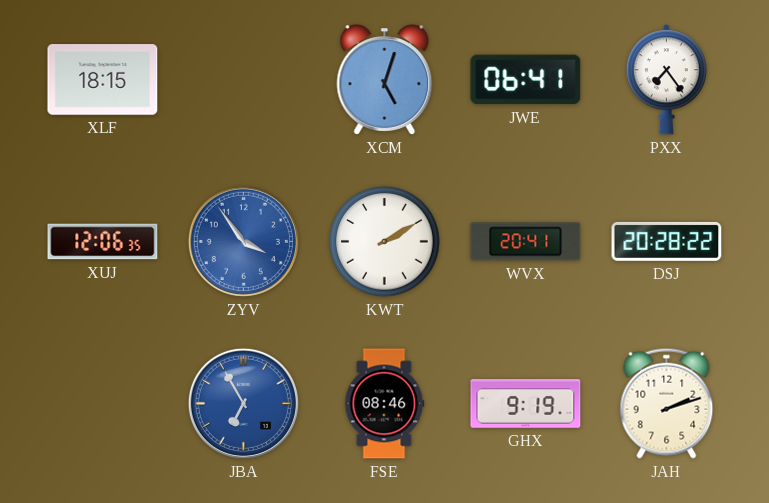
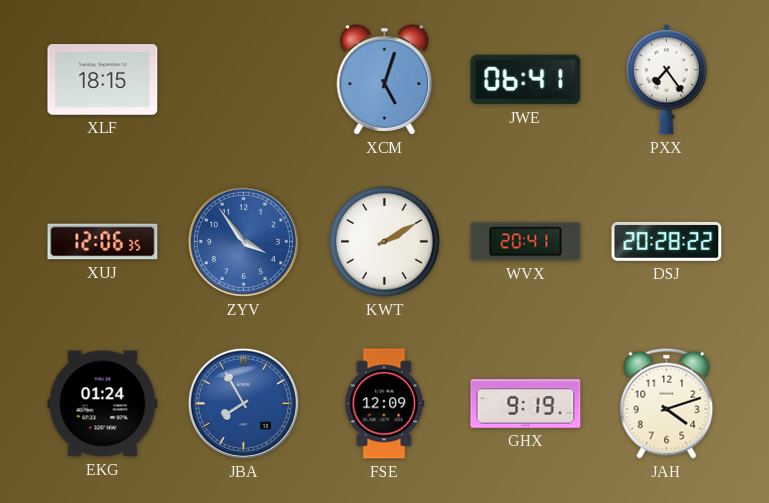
EKG: none -> 01:24
JBA: 6:55 -> 7:55
FSE: 08:46 -> 12:09
JAH: 2:12 -> 4:12
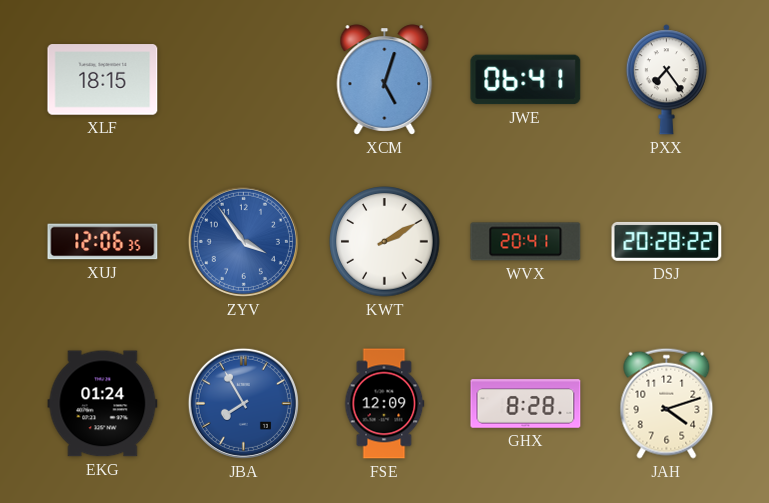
GHX: 9:19 -> 8:28
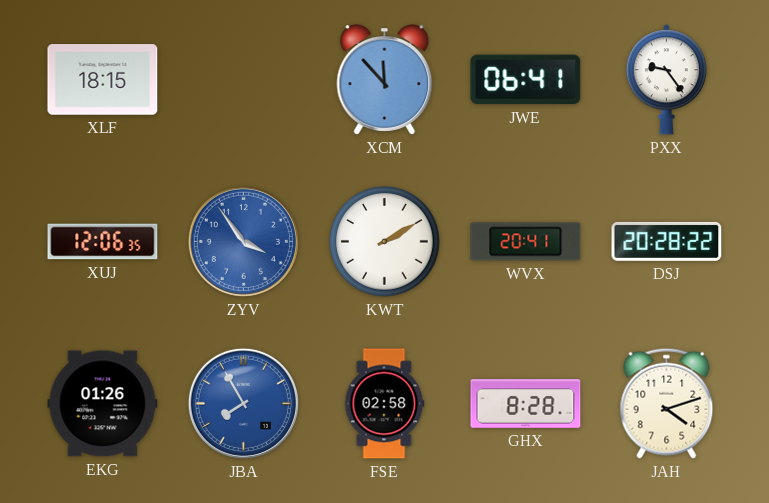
XCM: 5:03 -> 11:53
PXX: 7:24 -> 9:24
EKG: 01:24 -> 01:26
FSE: 12:09 -> 02:58
